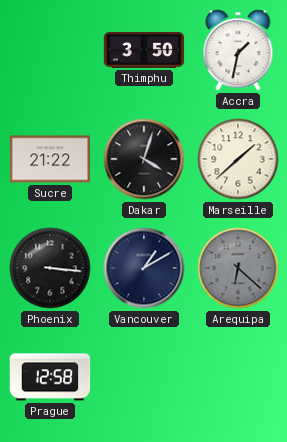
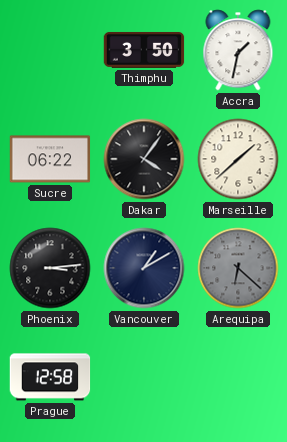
Sucre: 21:22 -> 06:22
Dakar: 4:03 -> 4:06
Phoenix: 3:16 -> 3:14
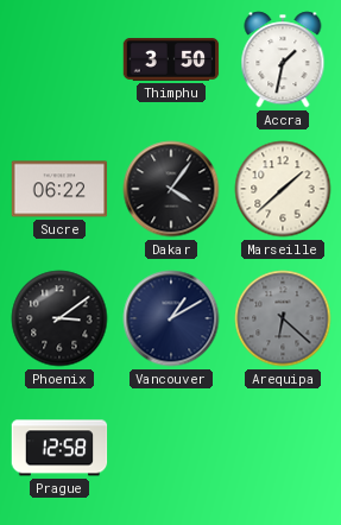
Phoenix: 3:14 -> 3:09
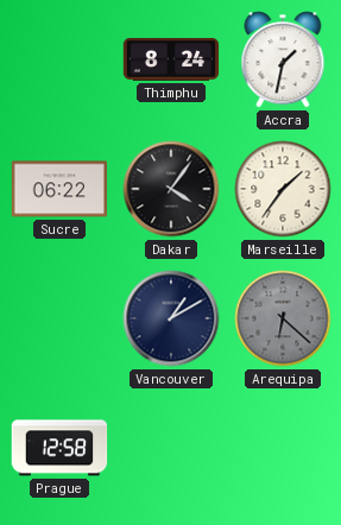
Thimphu: 3:50 -> 8:24
Marseille: 1:38 -> 1:36
Phoenix: 3:09 -> none
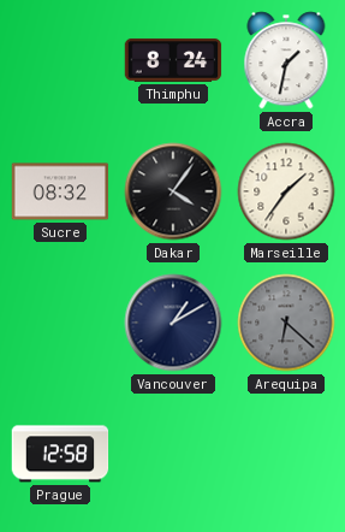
Sucre: 06:22 -> 08:32
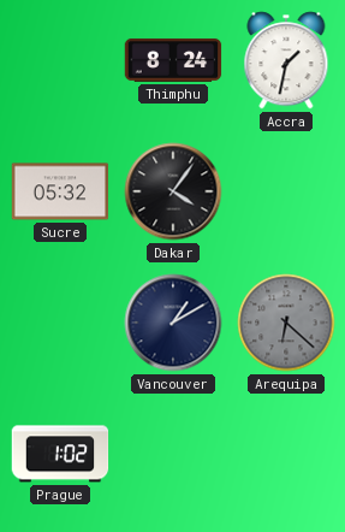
Sucre: 08:32 -> 05:32
Marseille: 1:36 -> none
Prague: 12:58 -> 1:02
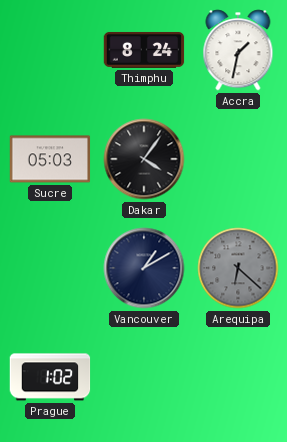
Sucre: 05:32 -> 05:03
